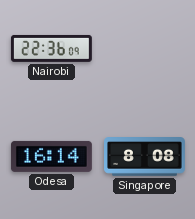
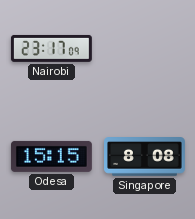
Nairobi: 22:36 -> 23:17
Odesa: 16:14 -> 15:15
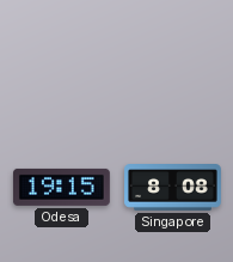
Nairobi: 23:17 -> none
Odesa: 15:15 -> 19:15
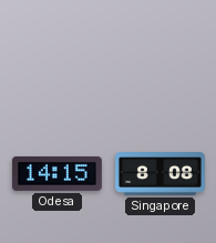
Odesa: 19:15 -> 14:15
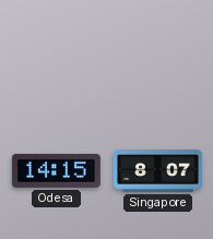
Singapore: 8:08 -> 8:07
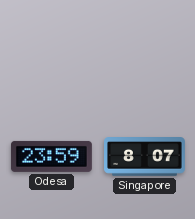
Odesa: 14:15 -> 23:59
